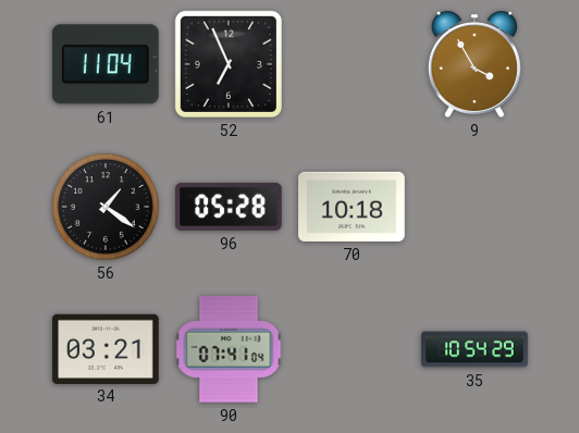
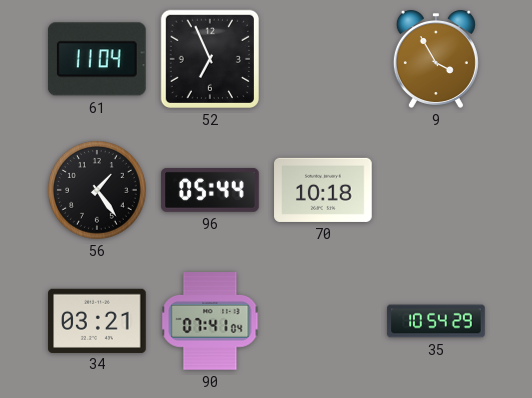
56: 1:21 -> 1:24
96: 05:28 -> 05:44
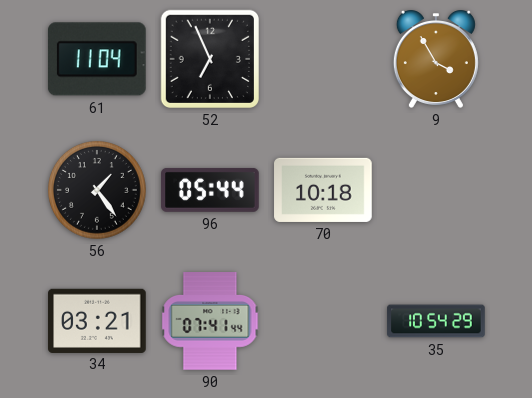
90: 07:41:04 -> 07:41:44
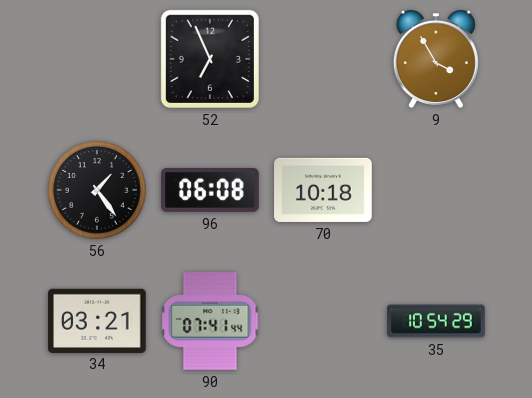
61: 11:04 -> none
96: 05:44 -> 06:08
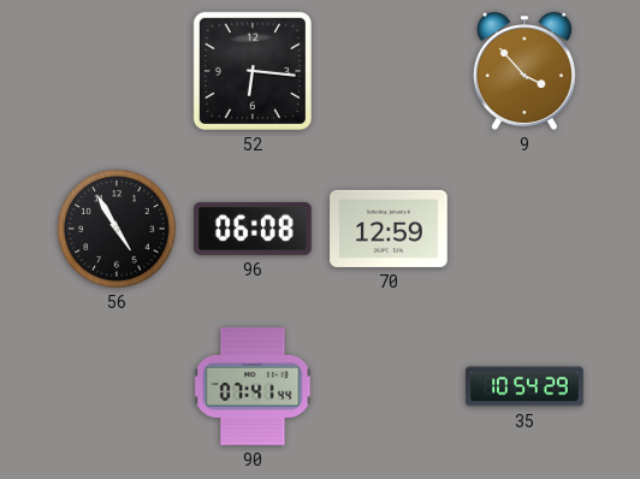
52: 6:56 -> 6:16
9: 3:55 -> 3:53
56: 1:24 -> 4:55
70: 10:18 -> 12:59
34: 03:21 -> none
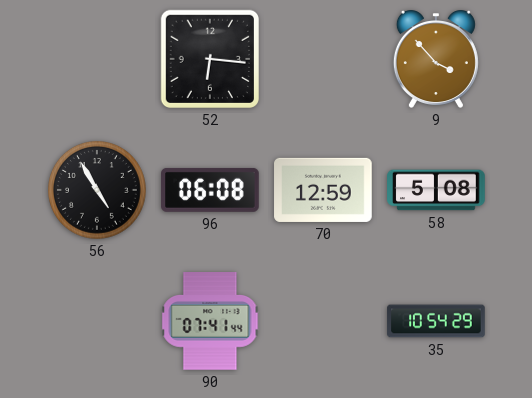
58: none -> 5:08
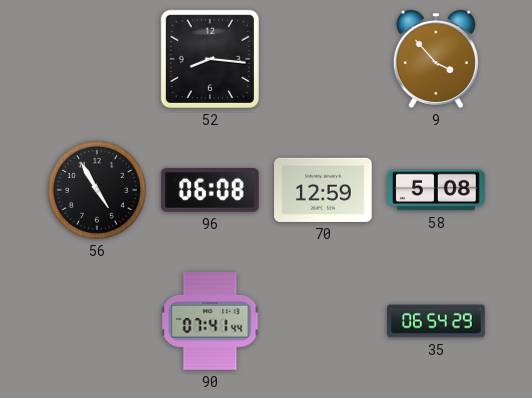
52: 6:16 -> 8:16
35: 10:54 -> 06:54
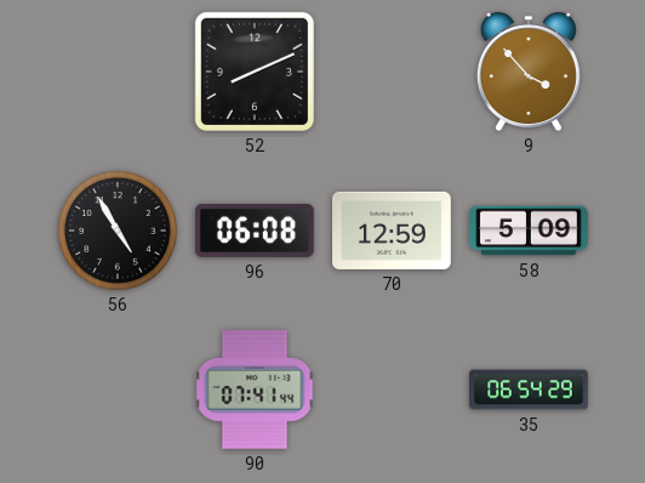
52: 8:16 -> 8:11
58: 5:08 -> 5:09
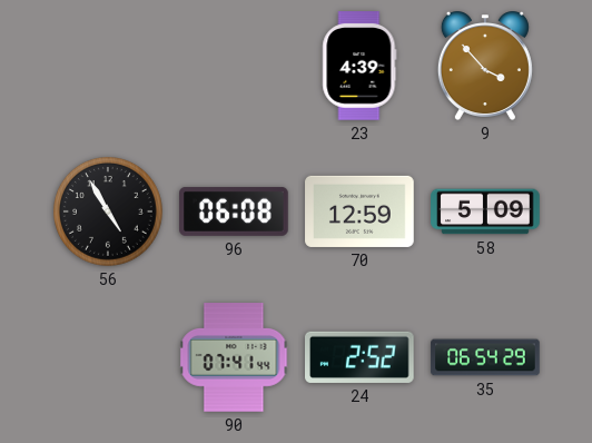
52: 8:11 -> none
23: none -> 4:39
24: none -> 2:52
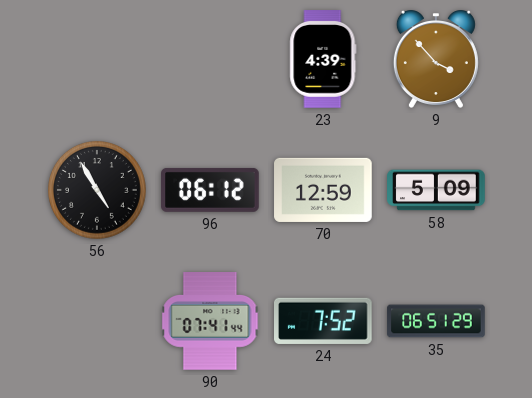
96: 06:08 -> 06:12
24: 2:52 -> 7:52
35: 06:54 -> 06:51
